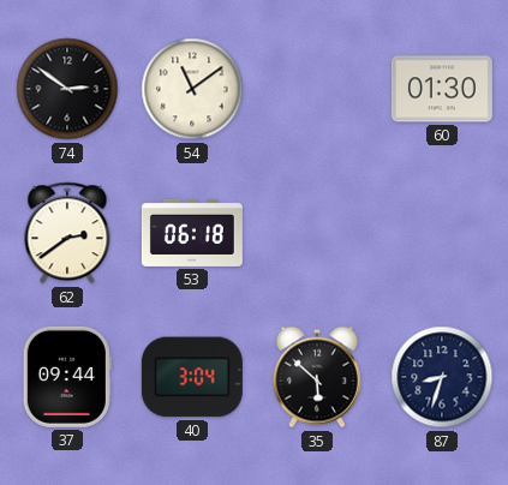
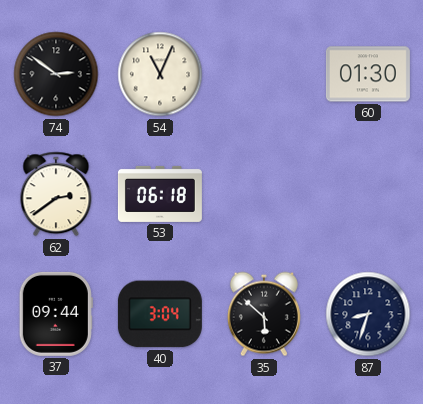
54: 11:09 -> 11:04
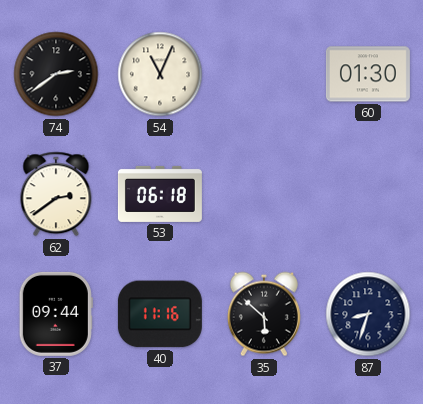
74: 2:51 -> 2:39
40: 3:04 -> 11:16
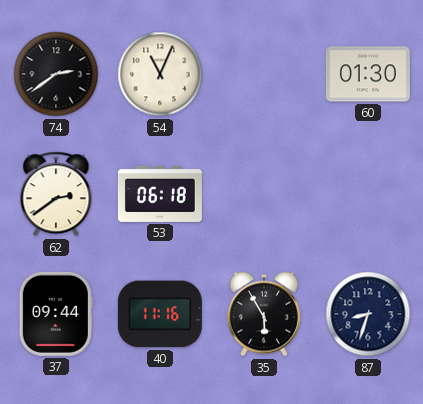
35: 5:52 -> 5:55
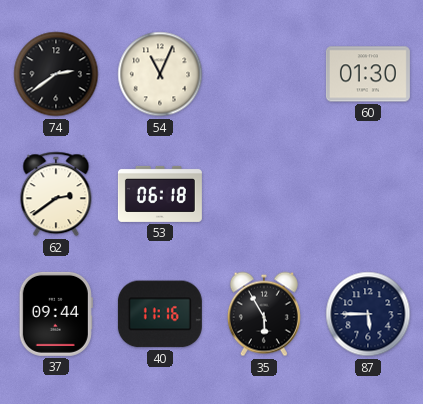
87: 8:33 -> 5:45
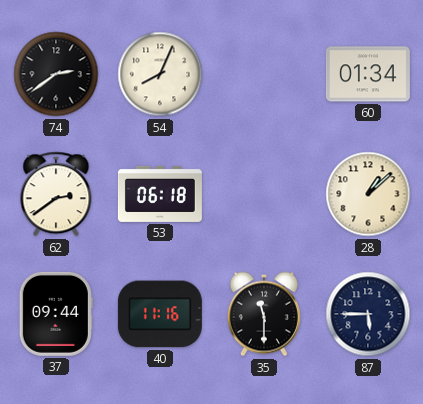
54: 11:04 -> 8:04
60: 01:30 -> 01:34
28: none -> 1:08
35: 5:55 -> 11:30
